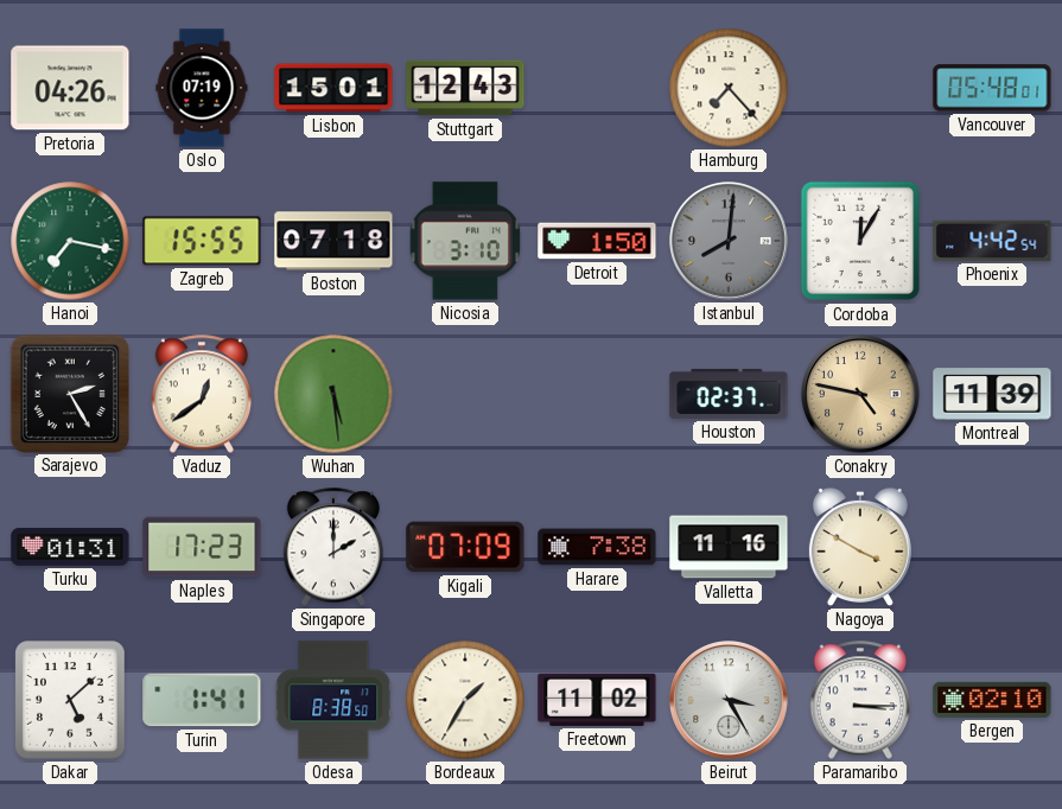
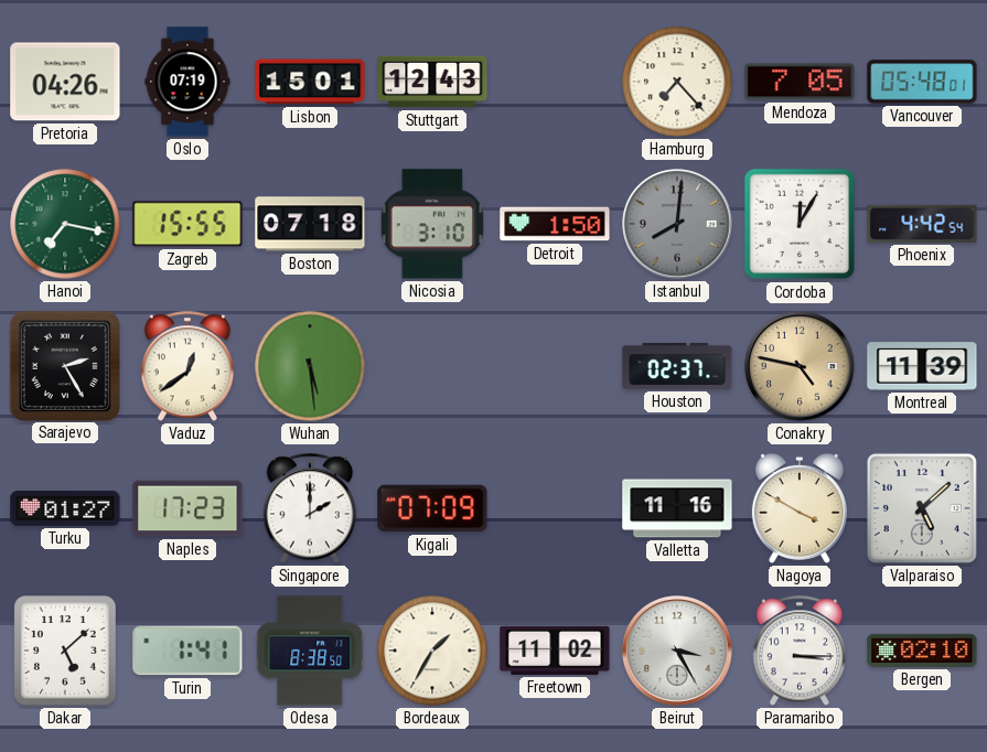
Mendoza: none -> 7:05
Turku: 01:31 -> 01:27
Harare: 7:38 -> none
Valparaiso: none -> 5:08
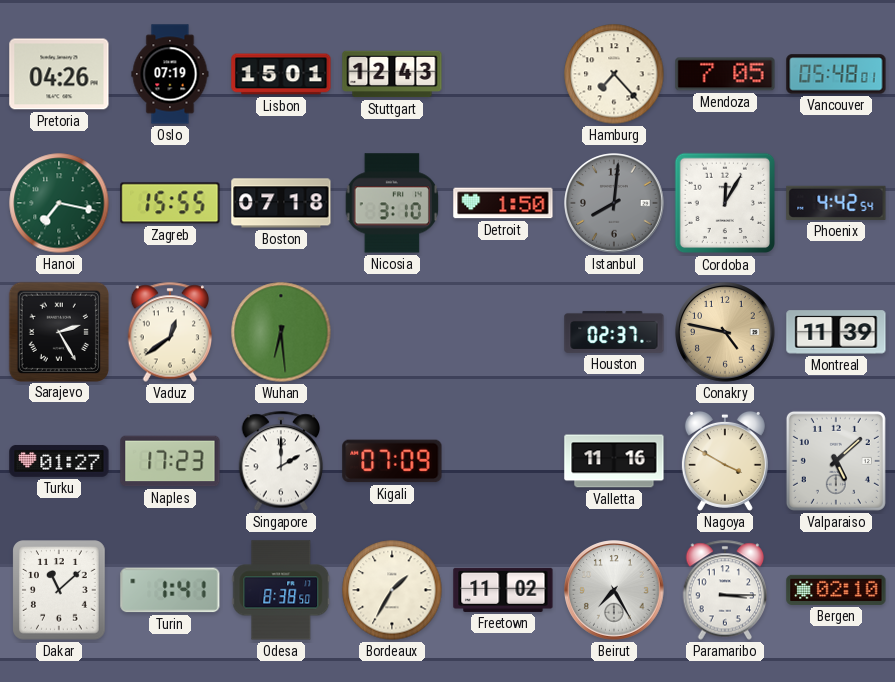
Wuhan: 5:29 -> 6:29
Dakar: 5:08 -> 11:08
Beirut: 3:25 -> 7:25
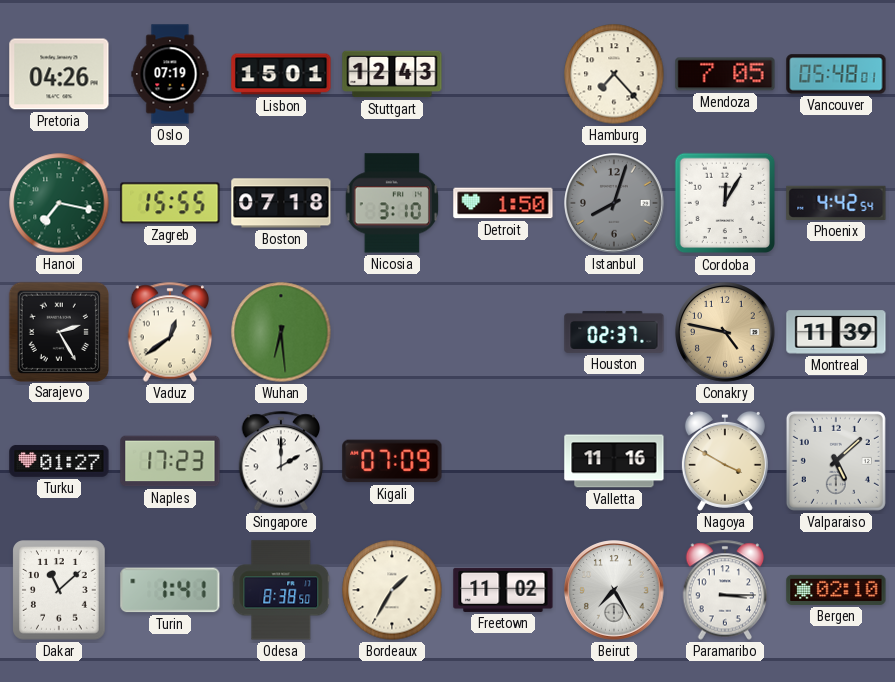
Istanbul: 8:01 -> 8:03
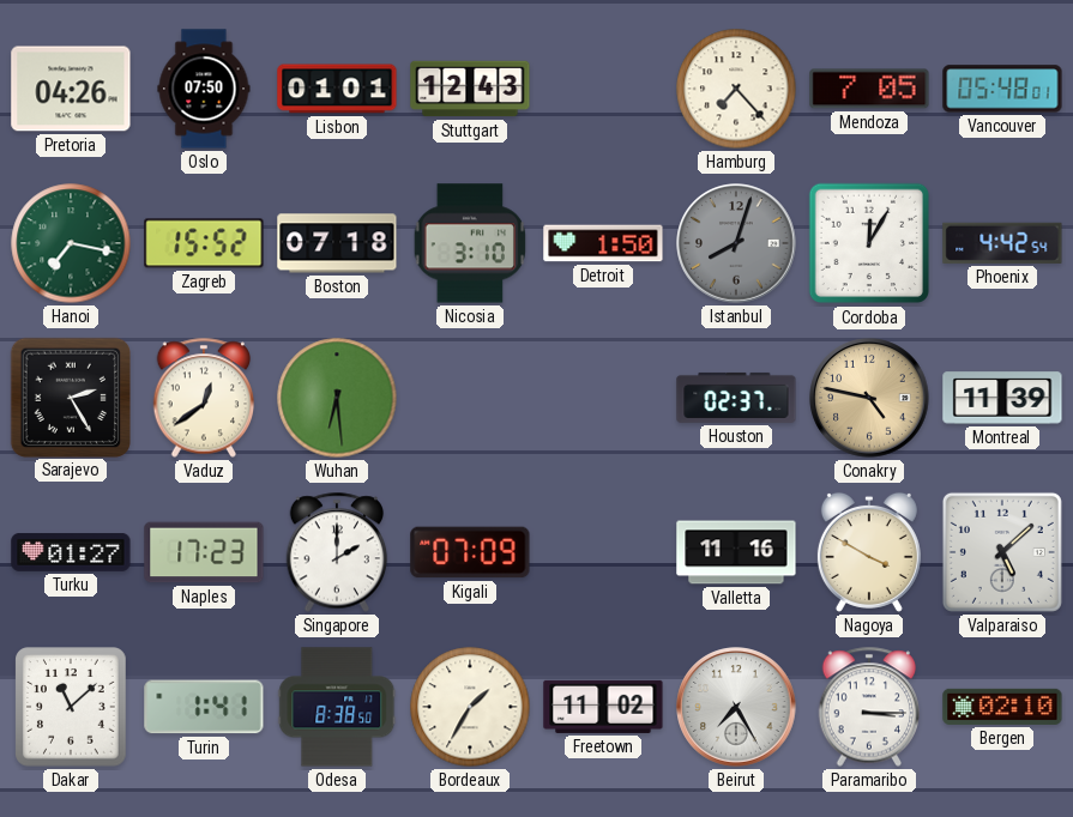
Oslo: 07:19 -> 07:50
Lisbon: 15:01 -> 01:01
Zagreb: 15:55 -> 15:52
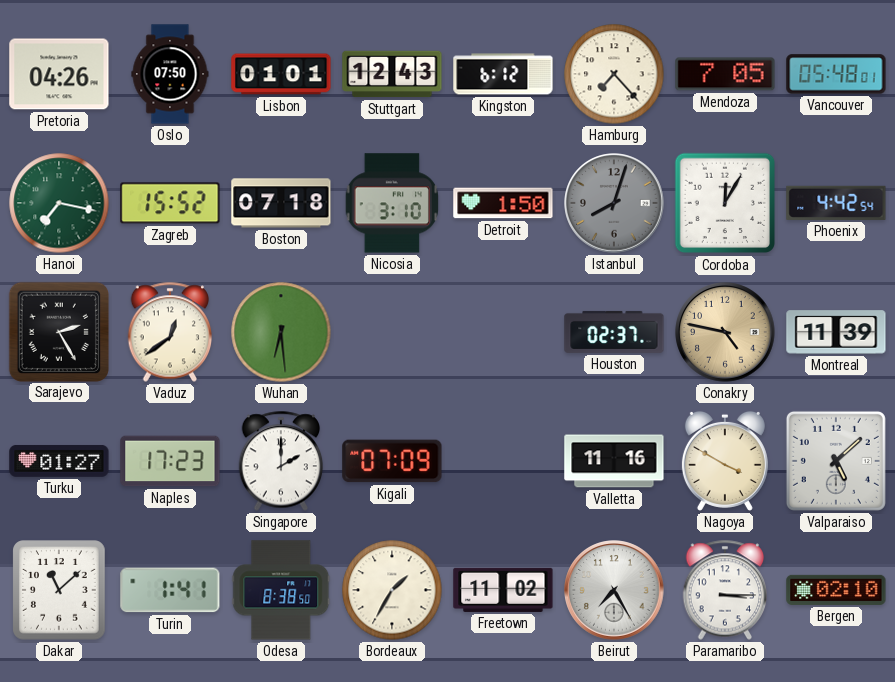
Kingston: none -> 6:12
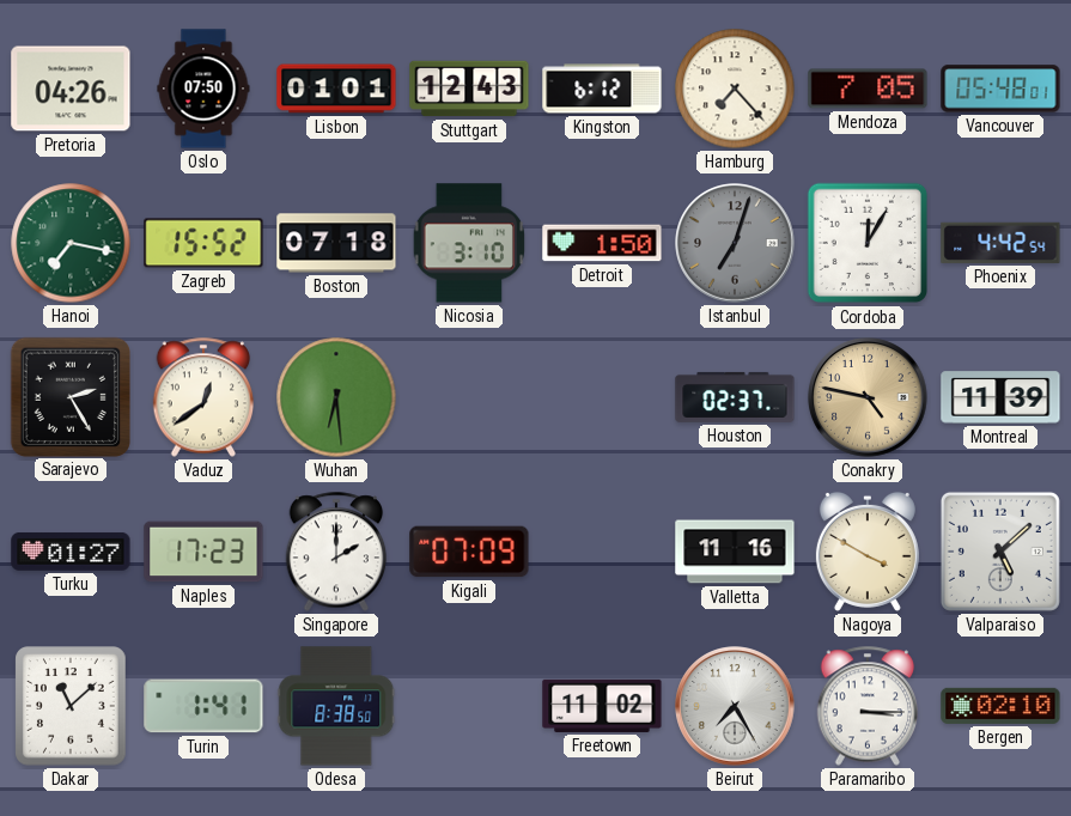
Istanbul: 8:03 -> 7:03
Bordeaux: 1:35 -> none
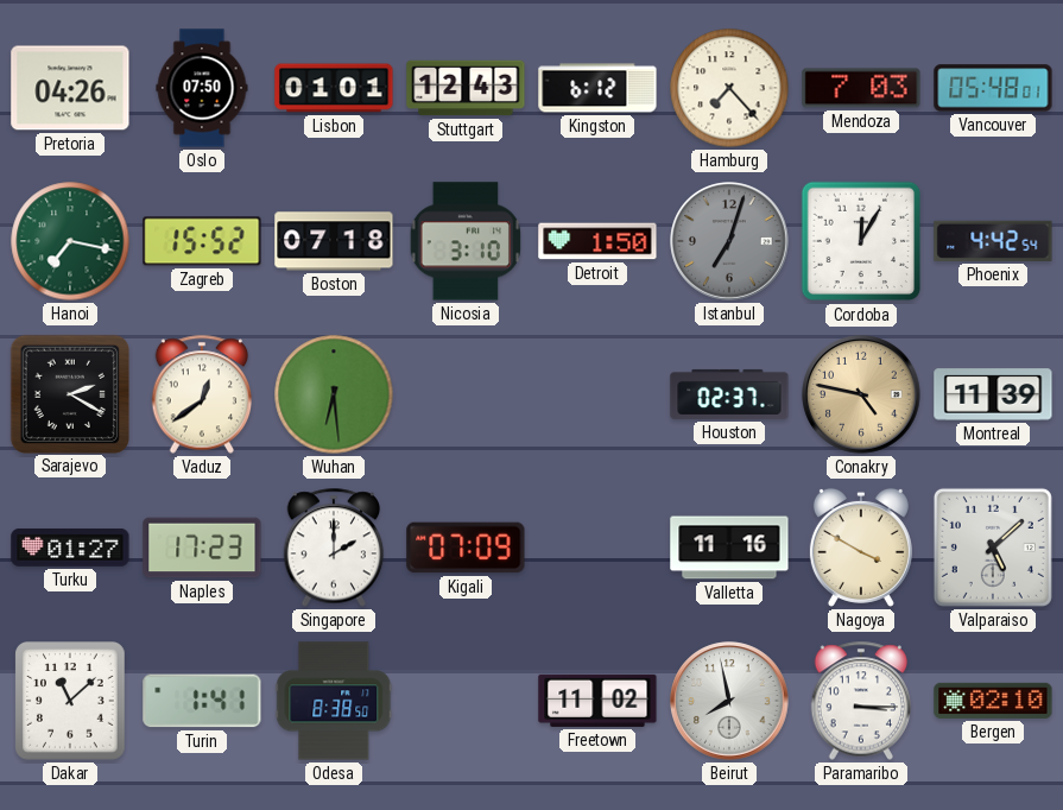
Mendoza: 7:05 -> 7:03
Sarajevo: 2:25 -> 2:20
Beirut: 7:25 -> 7:58
